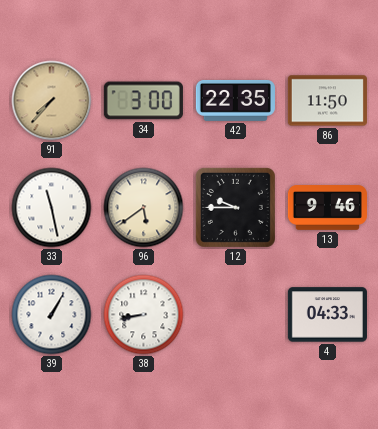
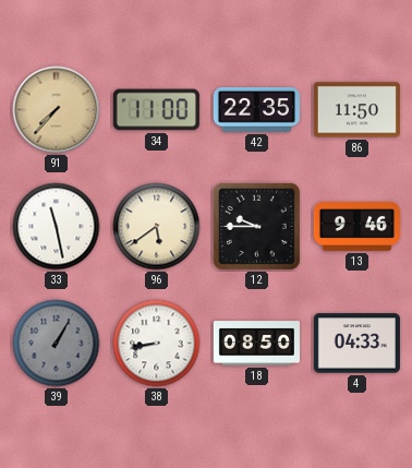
34: 3:00 -> 11:00
39 dial: white -> grey
18: none -> 08:50
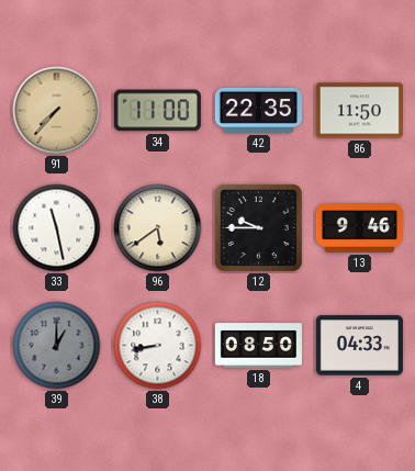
39: 1:05 -> 1:00
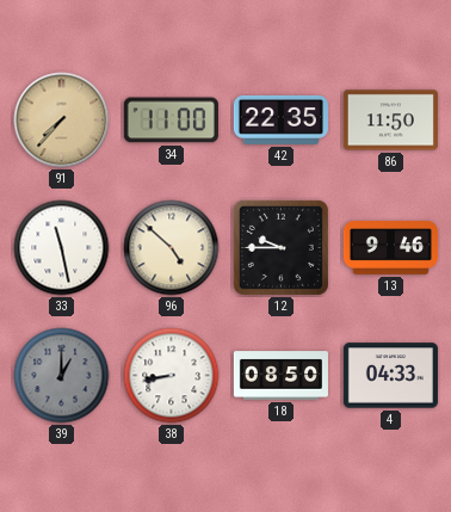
96: 5:39 -> 4:52
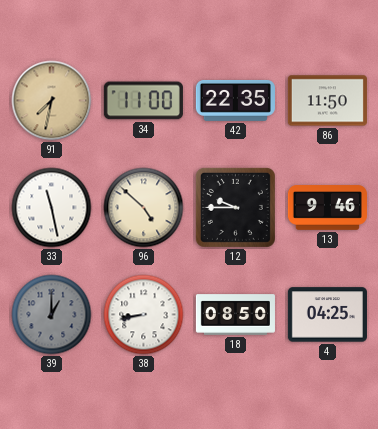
91: 7:37 -> 7:32
4: 04:33 -> 04:25
